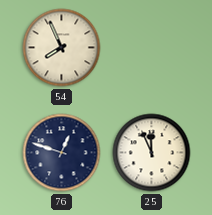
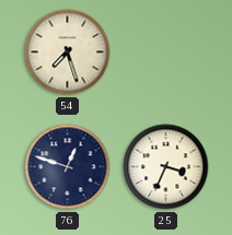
54: 7:56 -> 7:27
25: 11:56 -> 3:34
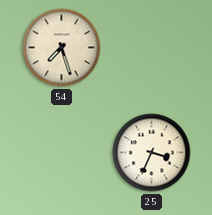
76: 12:48 -> none
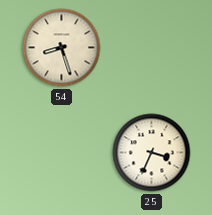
54: 7:27 -> 8:27
